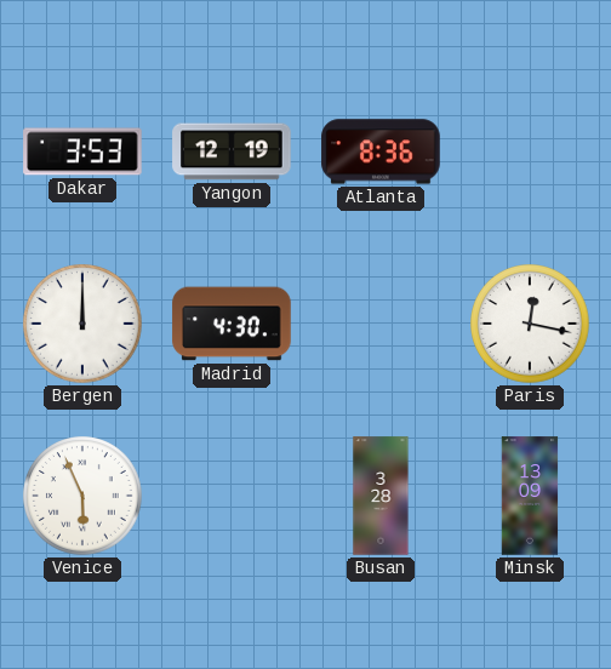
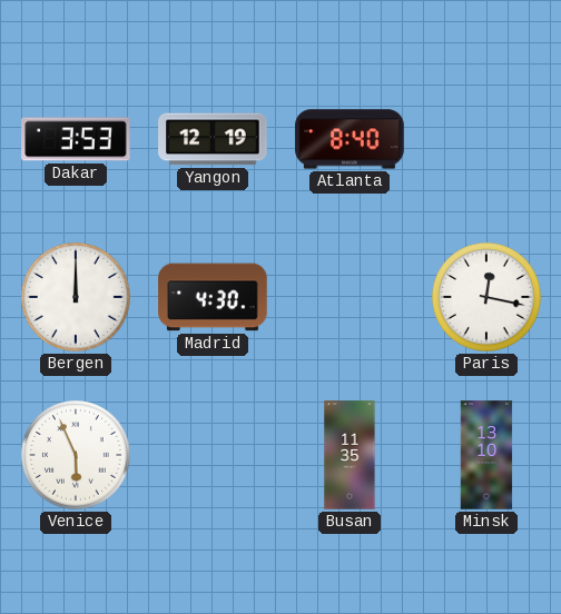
Atlanta: 8:36 -> 8:40
Busan: 3:28 -> 11:35
Minsk: 13:09 -> 13:10
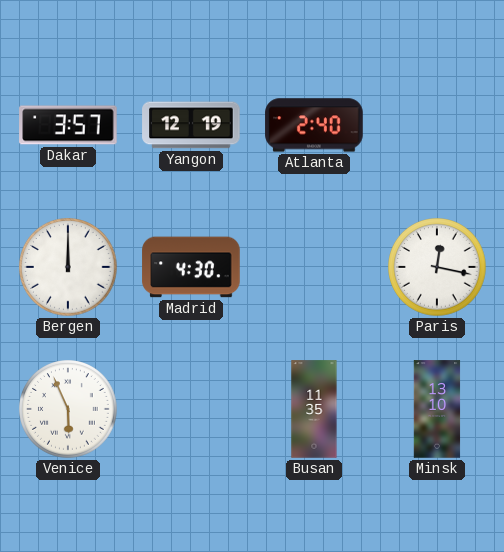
Dakar: 3:53 -> 3:57
Atlanta: 8:40 -> 2:40
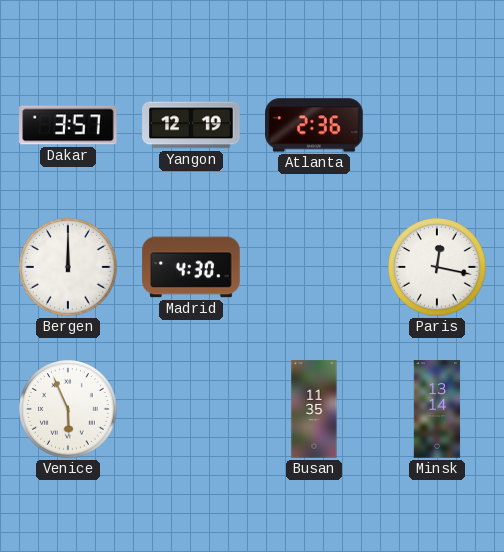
Atlanta: 2:40 -> 2:36
Minsk: 13:10 -> 13:14
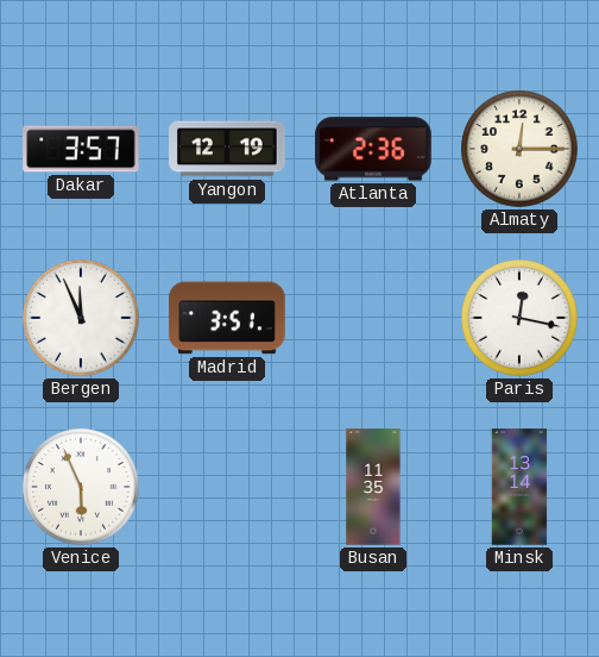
Almaty: none -> 12:15
Bergen: 12:00 -> 11:56
Madrid: 4:30 -> 3:51
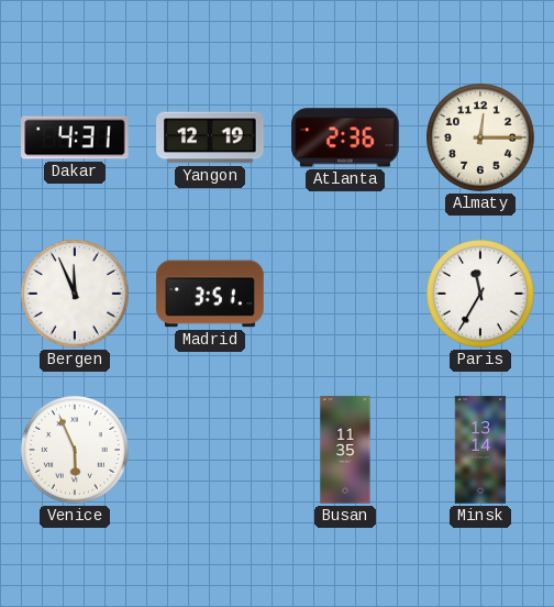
Dakar: 3:57 -> 4:31
Paris: 12:17 -> 11:35
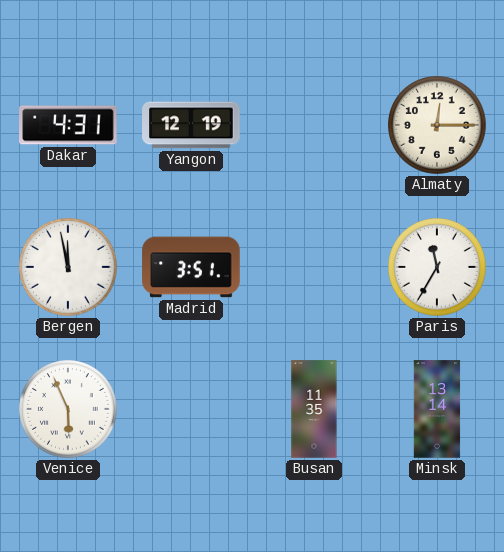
Atlanta: 2:36 -> none
Bergen: 11:56 -> 11:58
